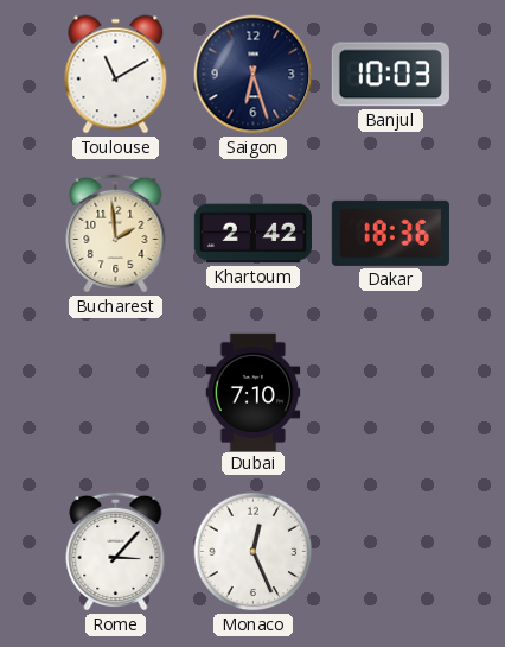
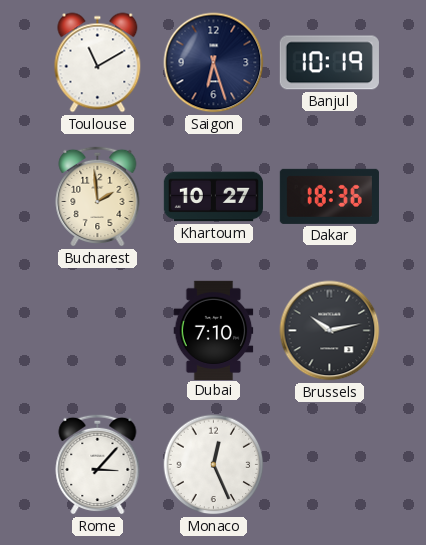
Banjul: 10:03 -> 10:19
Khartoum: 2:42 -> 10:27
Brussels: none -> 10:13
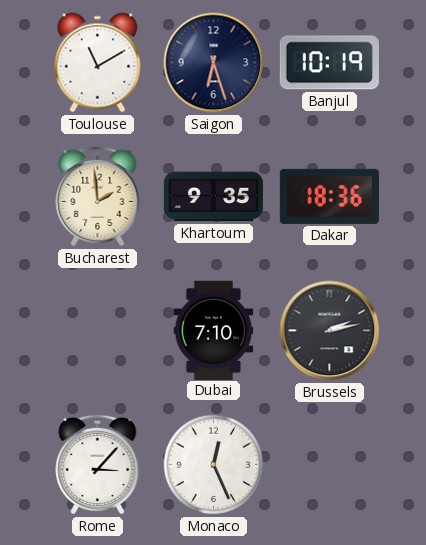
Khartoum: 10:27 -> 9:35
Brussels: 10:13 -> 2:13
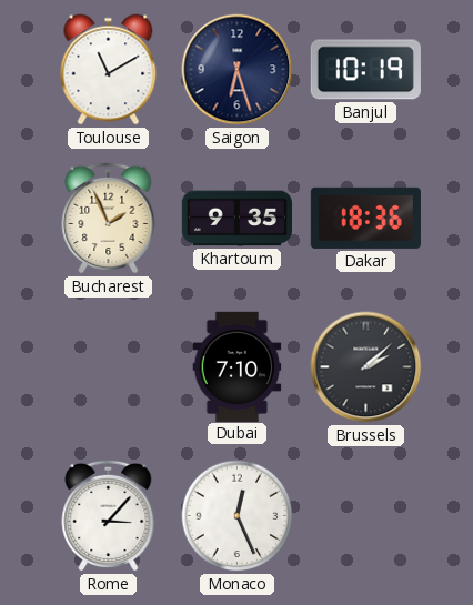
Bucharest: 1:59 -> 1:56
Brussels: 2:13 -> 2:08
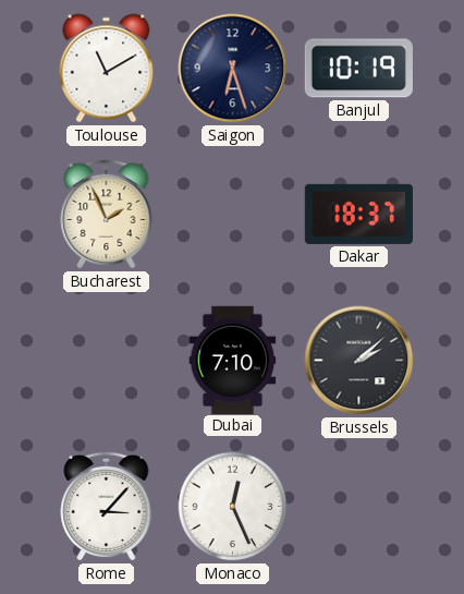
Khartoum: 9:35 -> none
Dakar: 18:36 -> 18:37
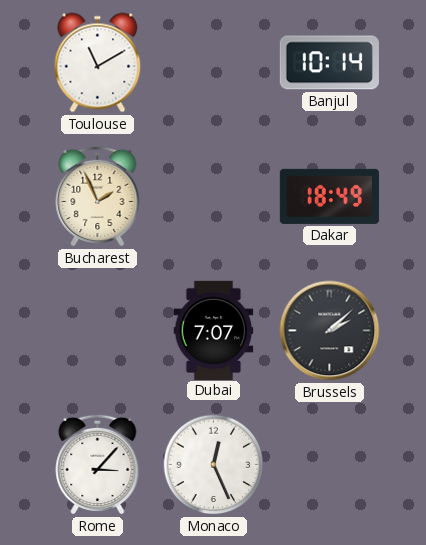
Saigon: 6:27 -> none
Banjul: 10:19 -> 10:14
Dakar: 18:37 -> 18:49
Dubai: 7:10 -> 7:07
